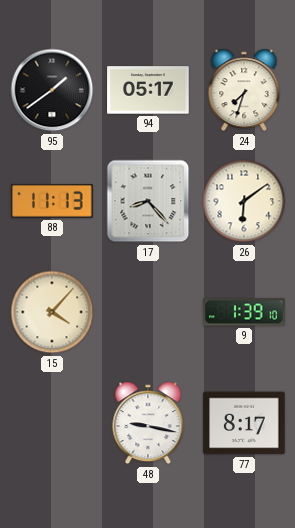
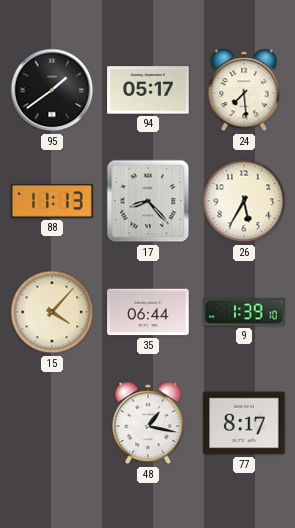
24: 7:33 -> 7:29
26: 6:09 -> 5:35
35: none -> 06:44
48: 9:17 -> 1:17
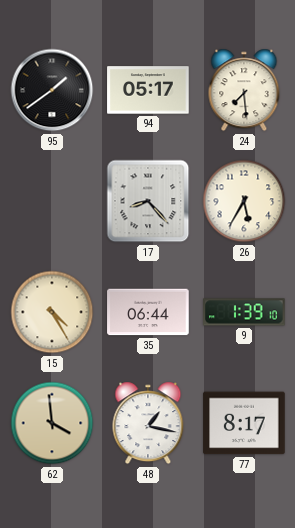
88: 11:13 -> none
15: 4:07 -> 4:25
62: none -> 3:59
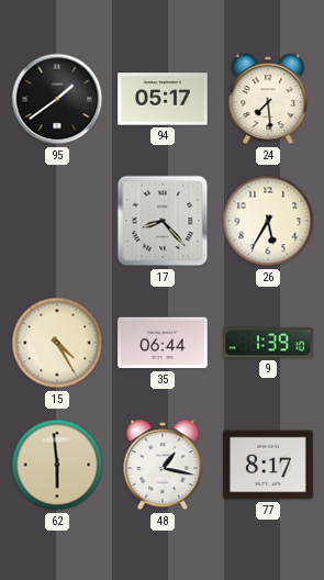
62: 3:59 -> 5:59
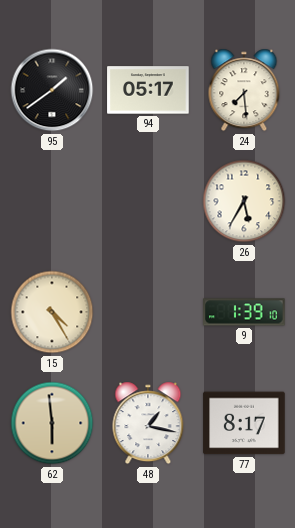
17: 8:23 -> none
35: 06:44 -> none
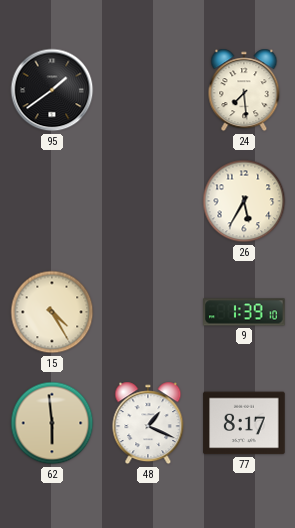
94: 05:17 -> none
48: 1:17 -> 1:19
